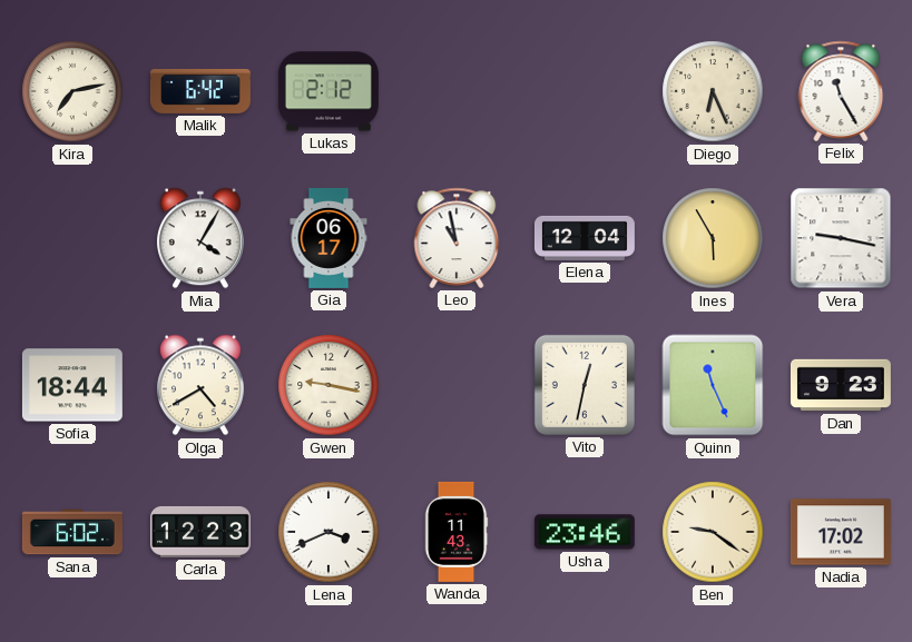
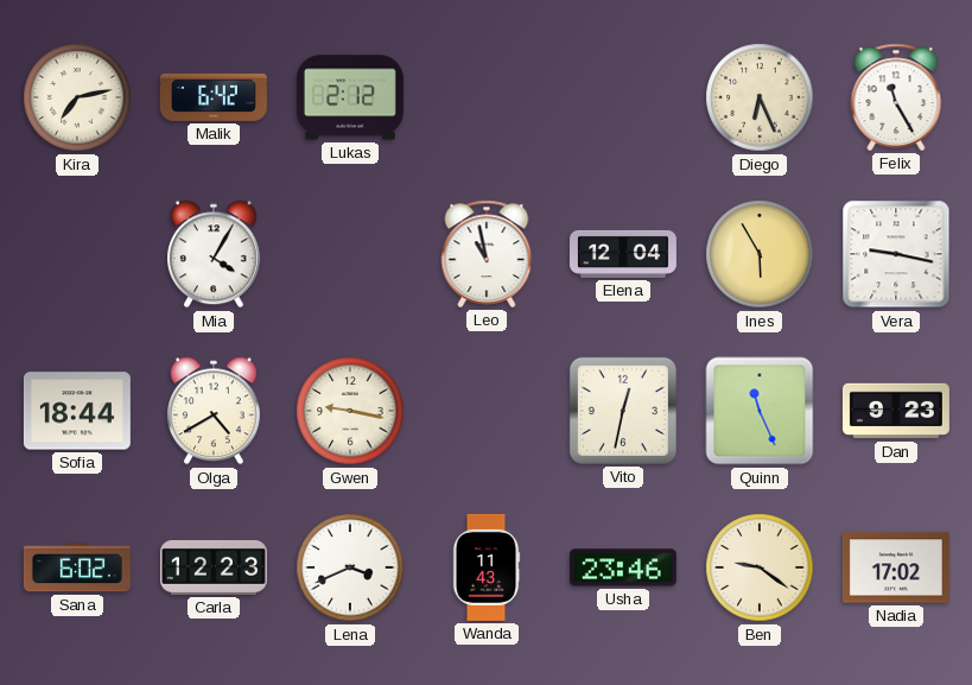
Gia: 06:17 -> none
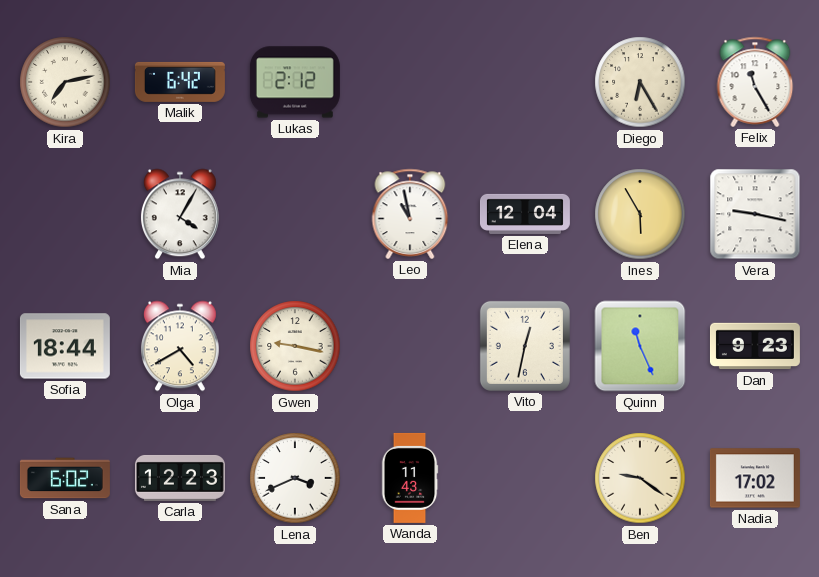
Diego: 6:26 -> 6:25
Usha: 23:46 -> none
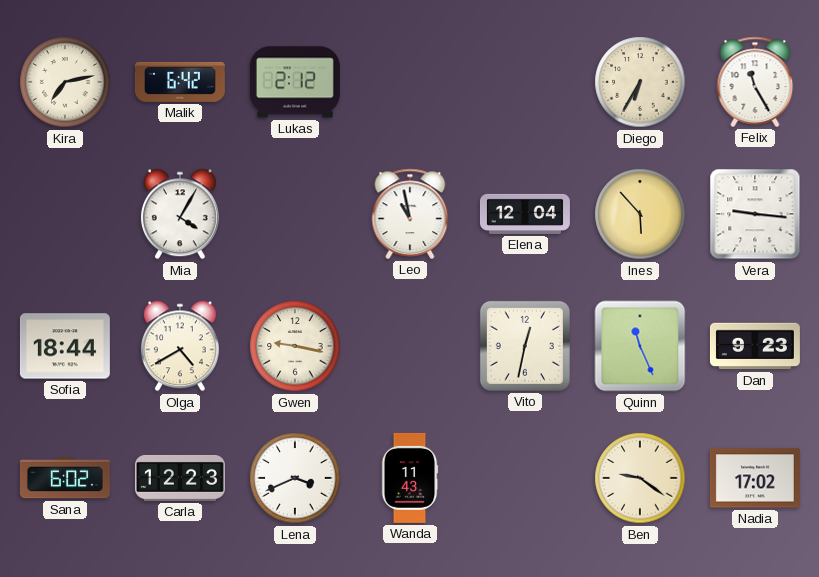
Diego: 6:25 -> 6:35
Ines: 5:55 -> 5:53
Vera: 9:17 -> 9:16
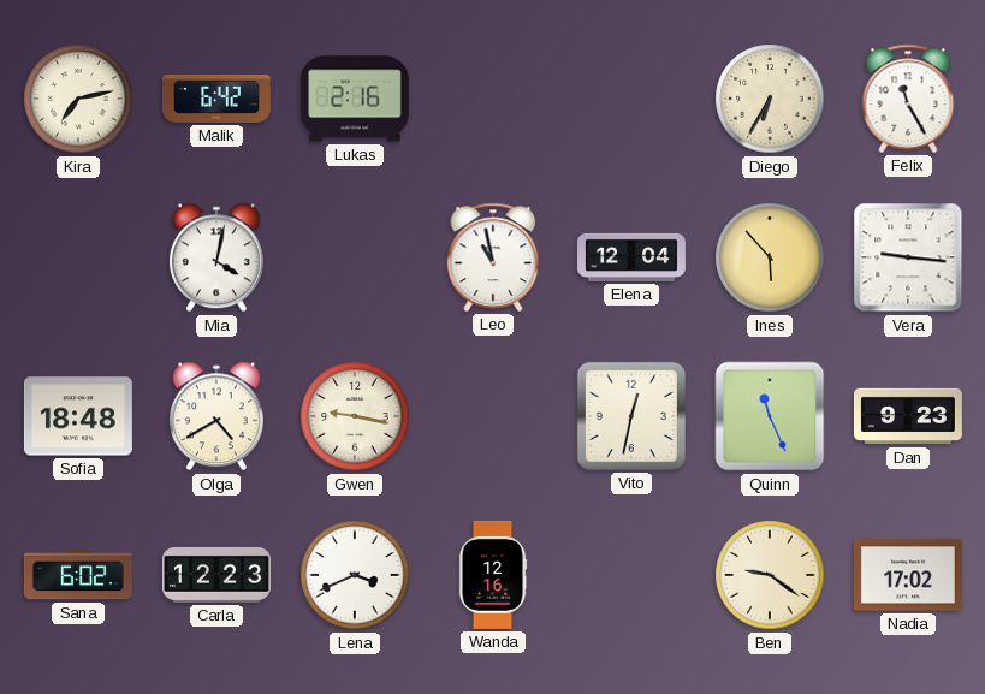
Lukas: 2:12 -> 2:16
Mia: 4:05 -> 4:02
Sofia: 18:44 -> 18:48
Wanda: 11:43 -> 12:16
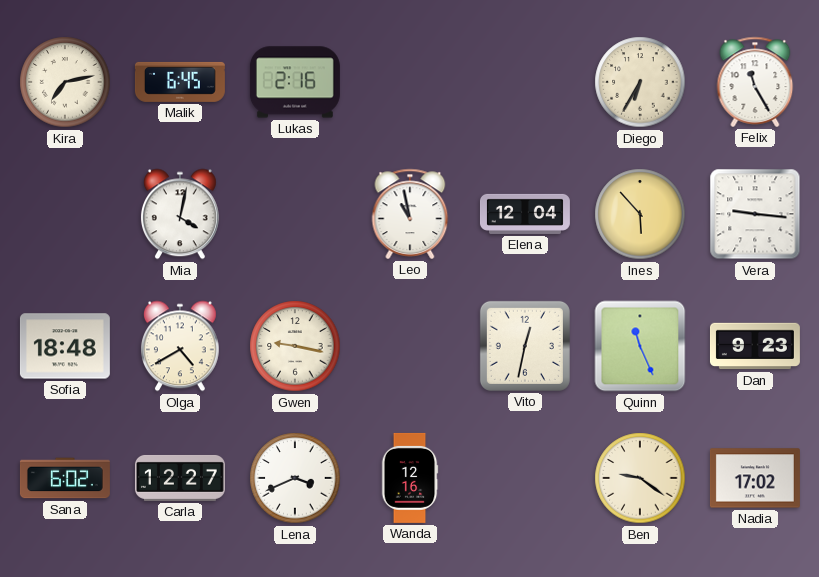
Malik: 6:42 -> 6:45
Carla: 12:23 -> 12:27
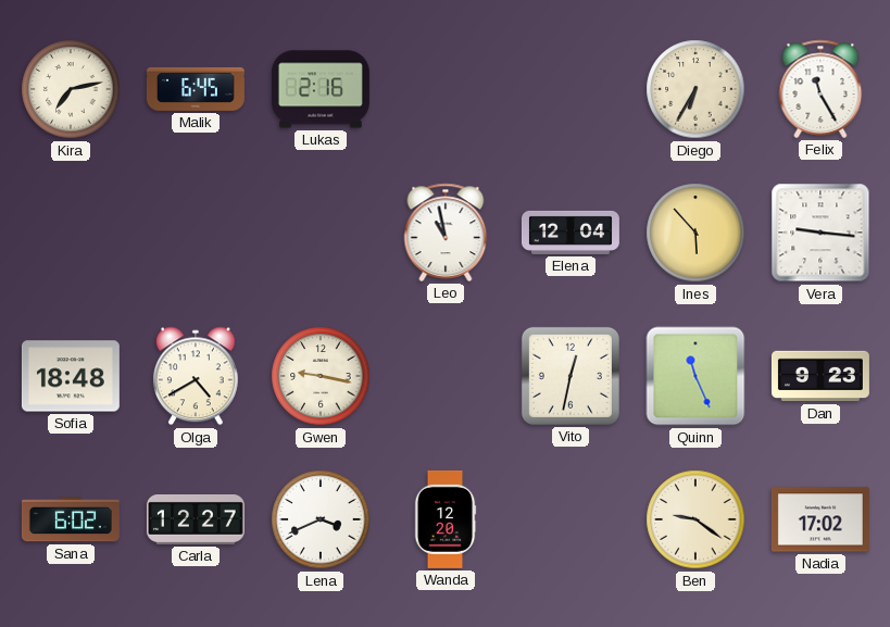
Mia: 4:02 -> none
Wanda: 12:16 -> 12:20
